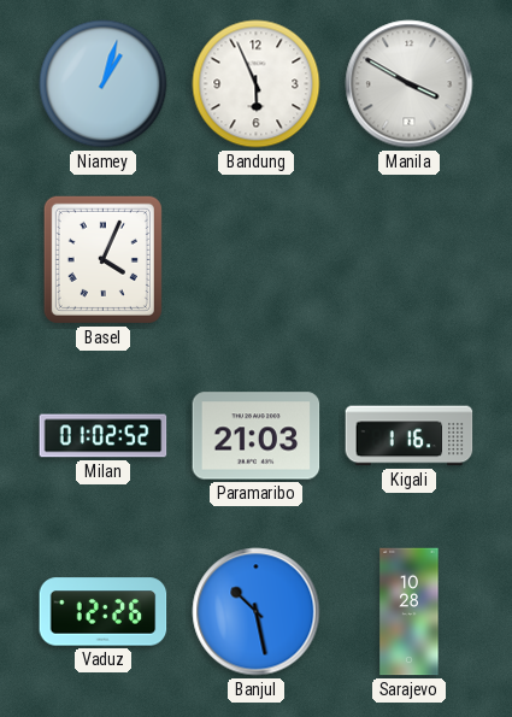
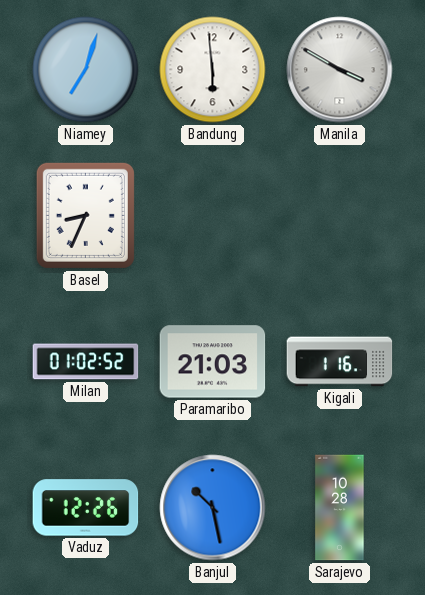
Niamey: 1:03 -> 7:03
Bandung: 5:56 -> 5:59
Basel: 4:04 -> 8:34
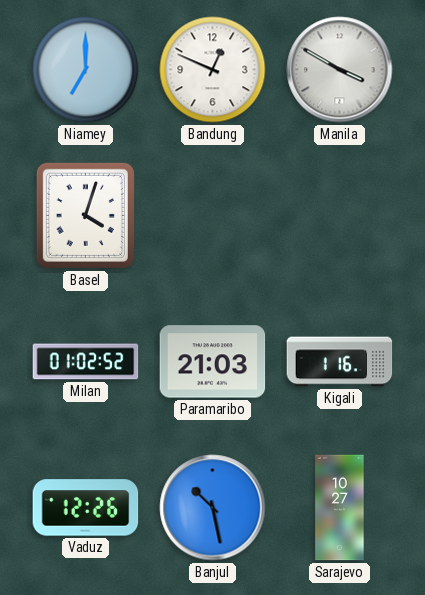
Niamey: 7:03 -> 7:00
Bandung: 5:59 -> 12:49
Basel: 8:34 -> 4:03
Sarajevo: 10:28 -> 10:27
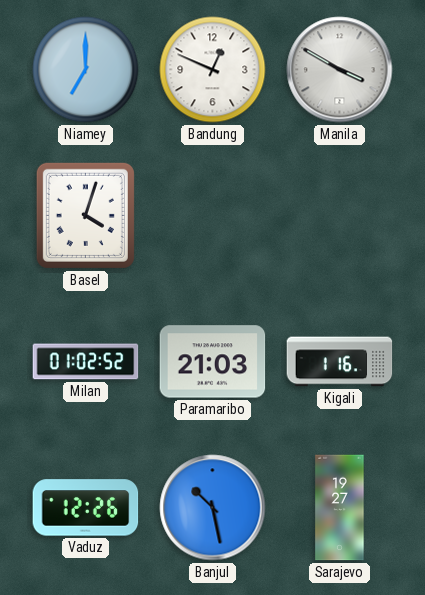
Sarajevo: 10:27 -> 19:27
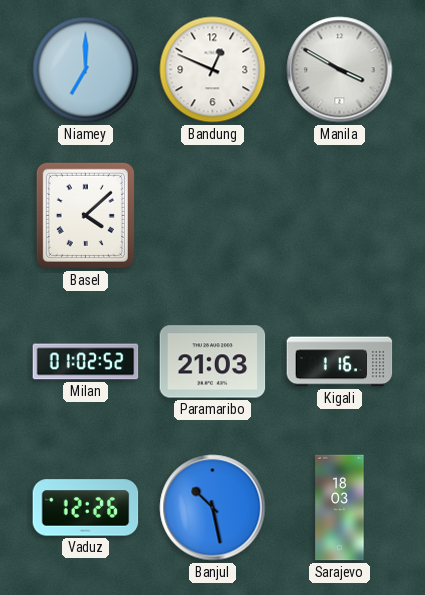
Basel: 4:03 -> 4:08
Sarajevo: 19:27 -> 18:03
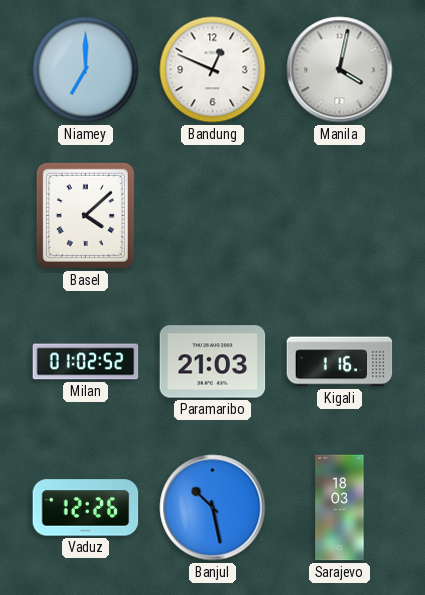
Manila: 3:50 -> 4:02
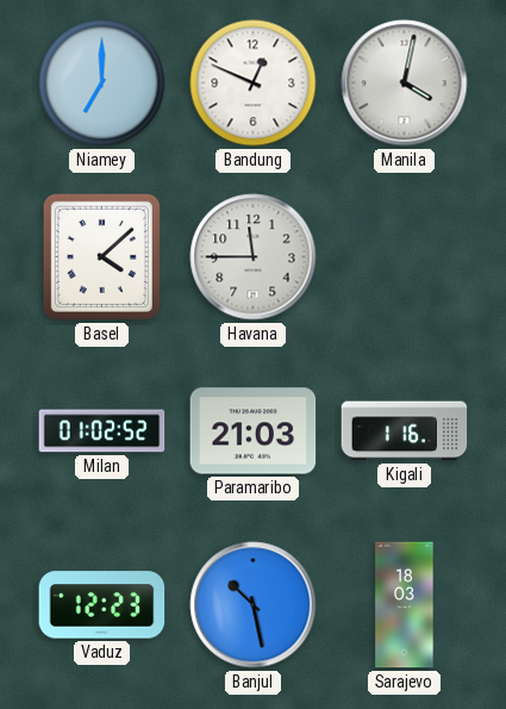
Havana: none -> 11:45
Vaduz: 12:26 -> 12:23
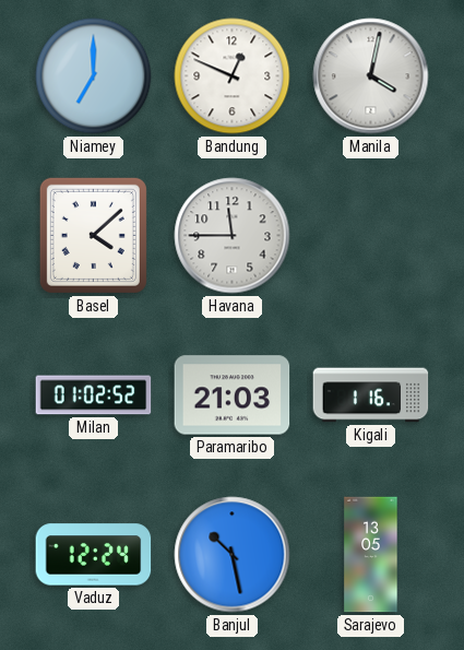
Vaduz: 12:23 -> 12:24
Sarajevo: 18:03 -> 13:05
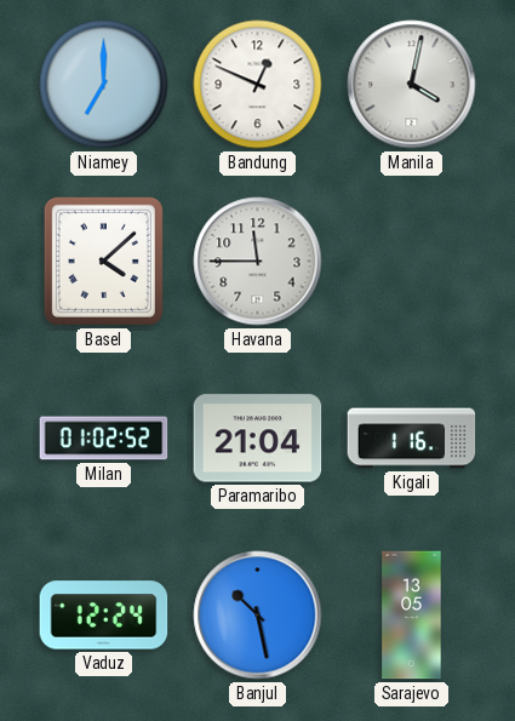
Paramaribo: 21:03 -> 21:04
